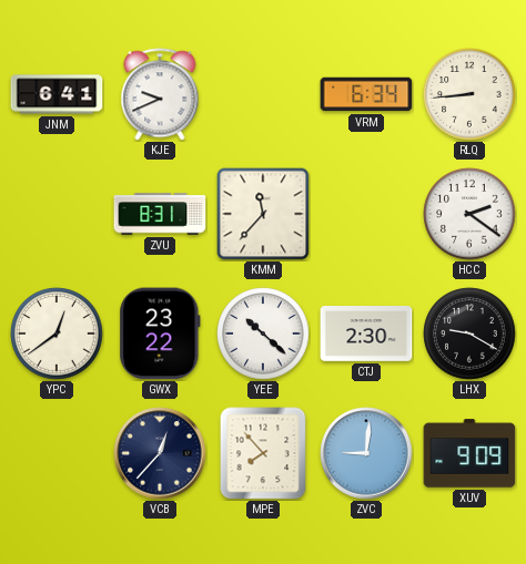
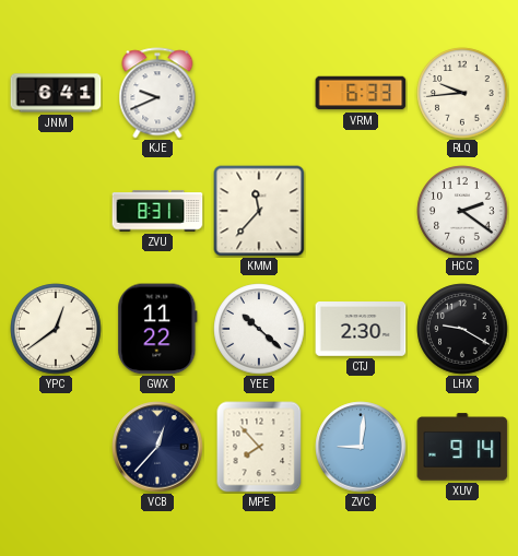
VRM: 6:34 -> 6:33
RLQ: 8:44 -> 9:44
GWX: 23:22 -> 11:22
XUV: 9:09 -> 9:14
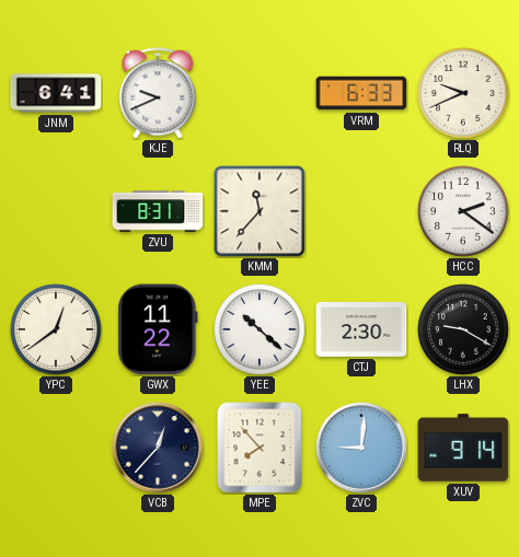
RLQ: 9:44 -> 9:41
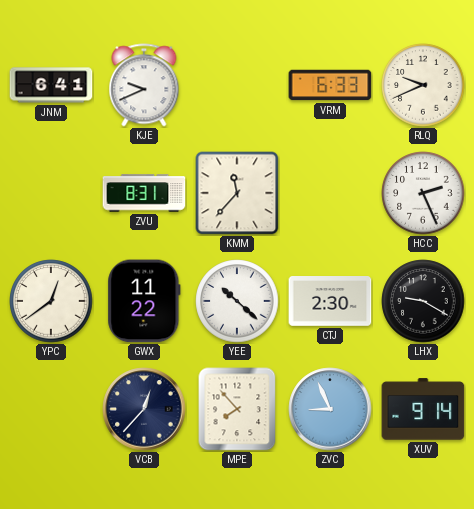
HCC: 2:21 -> 2:26
ZVC: 9:01 -> 8:56
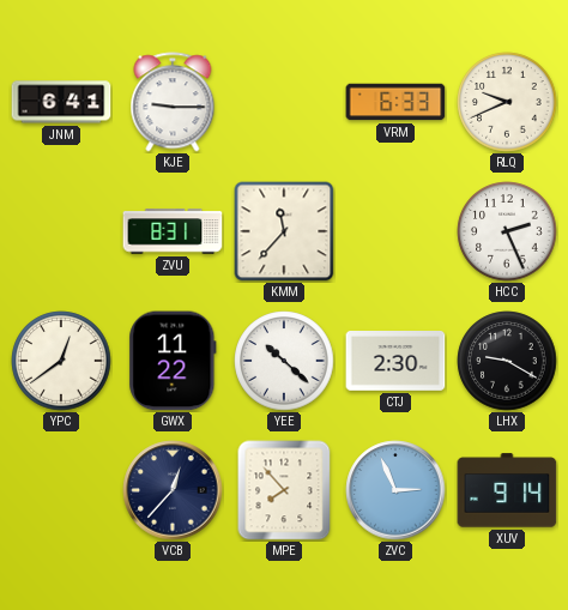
KJE: 9:41 -> 9:15
ZVC: 8:56 -> 2:56
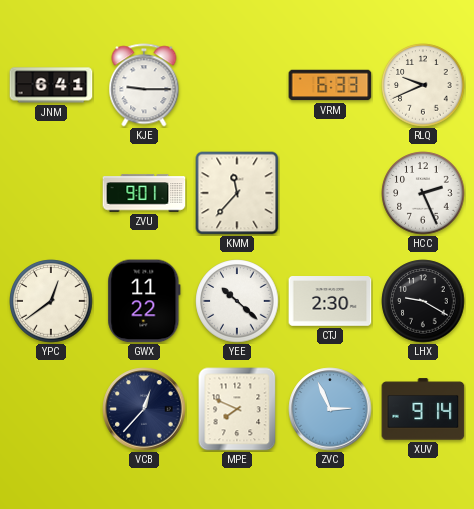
ZVU: 8:31 -> 9:01
MPE: 7:53 -> 7:49
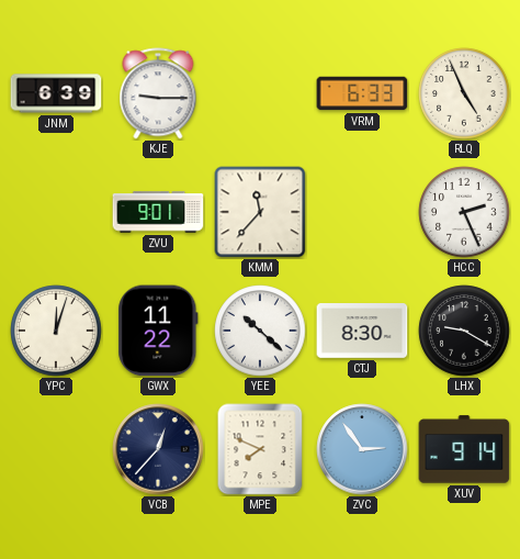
JNM: 6:41 -> 6:39
RLQ: 9:41 -> 4:56
YPC: 12:39 -> 12:03
CTJ: 2:30 -> 8:30
ZVC: 2:56 -> 2:54
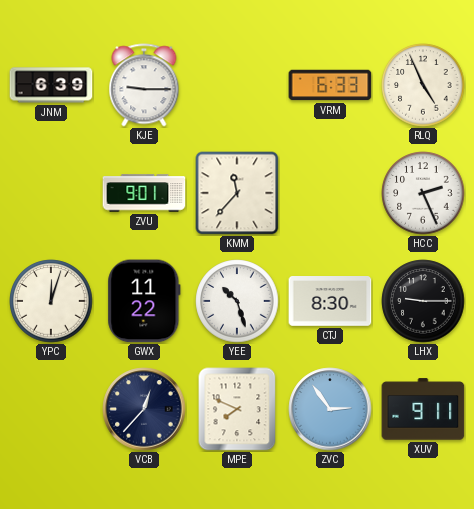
YEE: 10:22 -> 10:27
LHX: 9:20 -> 9:15
XUV: 9:14 -> 9:11
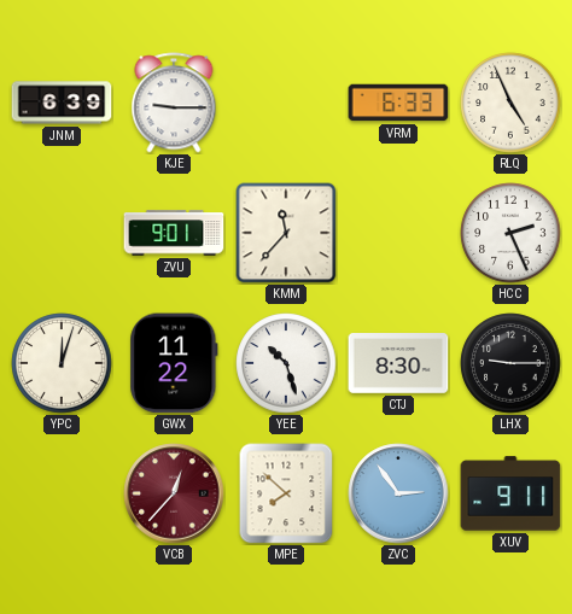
VCB dial: navy -> burgundy
MPE: 7:49 -> 7:52
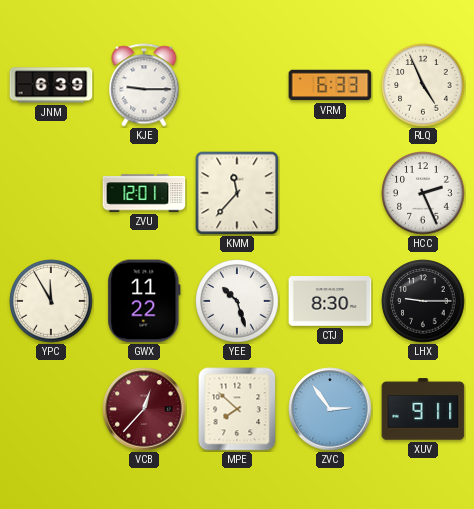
ZVU: 9:01 -> 12:01
YPC: 12:03 -> 11:55
